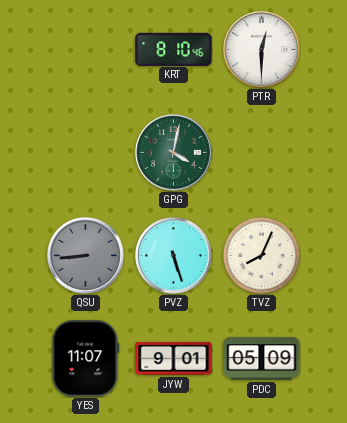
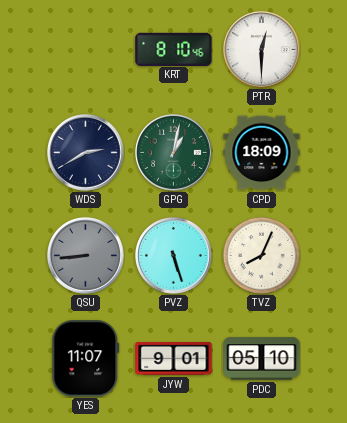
WDS: none -> 2:40
GPG: 4:02 -> 1:02
CPD: none -> 18:09
PDC: 05:09 -> 05:10
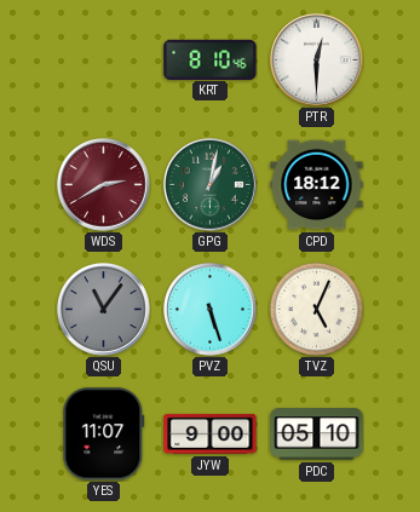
WDS dial: navy -> burgundy
CPD: 18:09 -> 18:12
QSU: 8:44 -> 11:06
TVZ: 8:04 -> 5:04
JYW: 9:01 -> 9:00
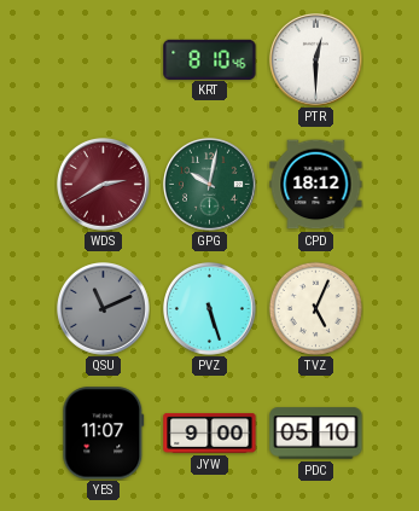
GPG: 1:02 -> 10:02
QSU: 11:06 -> 11:11
